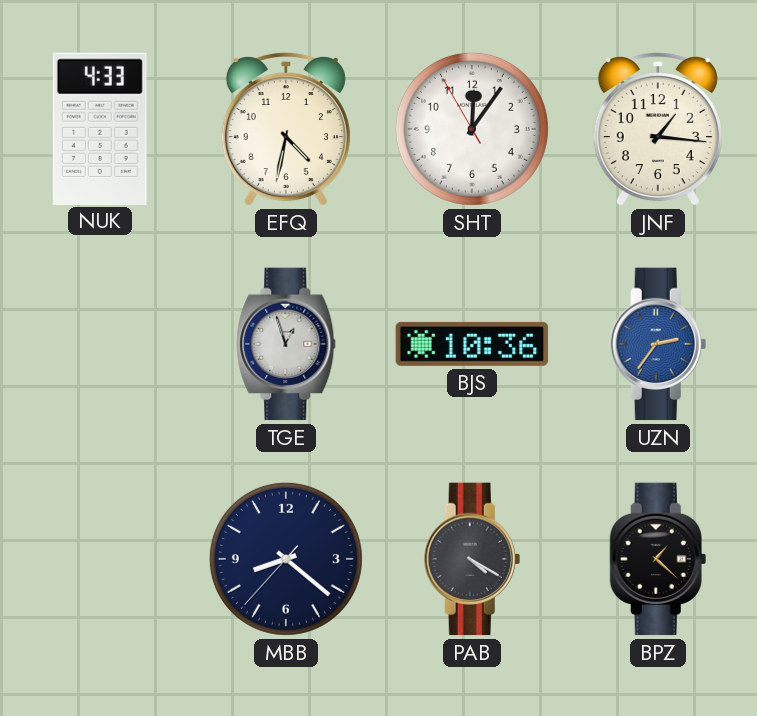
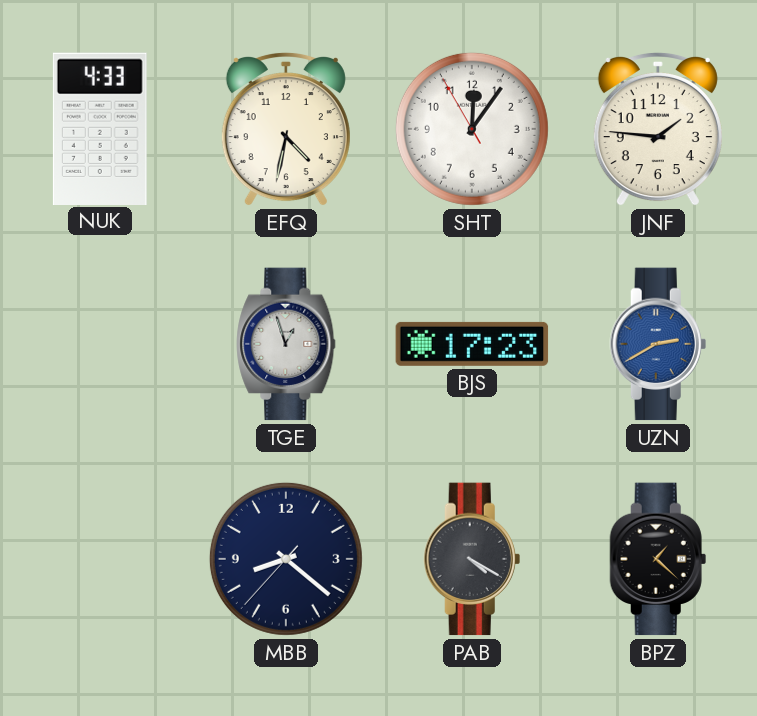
JNF: 1:16 -> 1:46
BJS: 10:36 -> 17:23
UZN: 2:36 -> 2:40
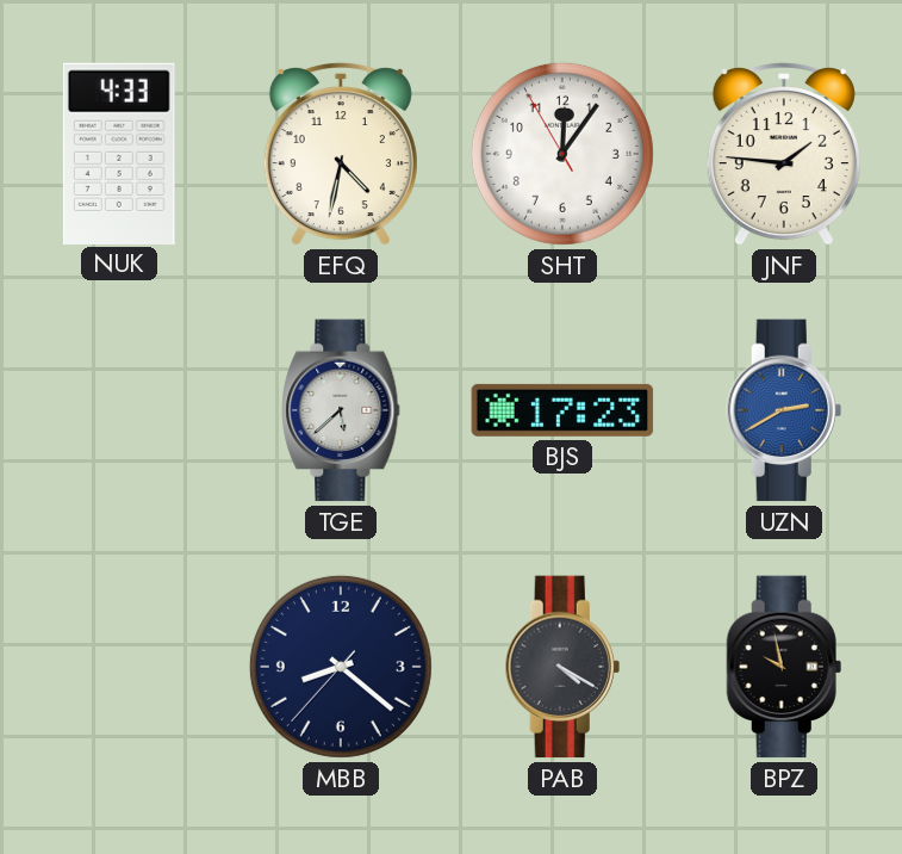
TGE: 12:57 -> 5:38
BPZ: 1:22 -> 9:58
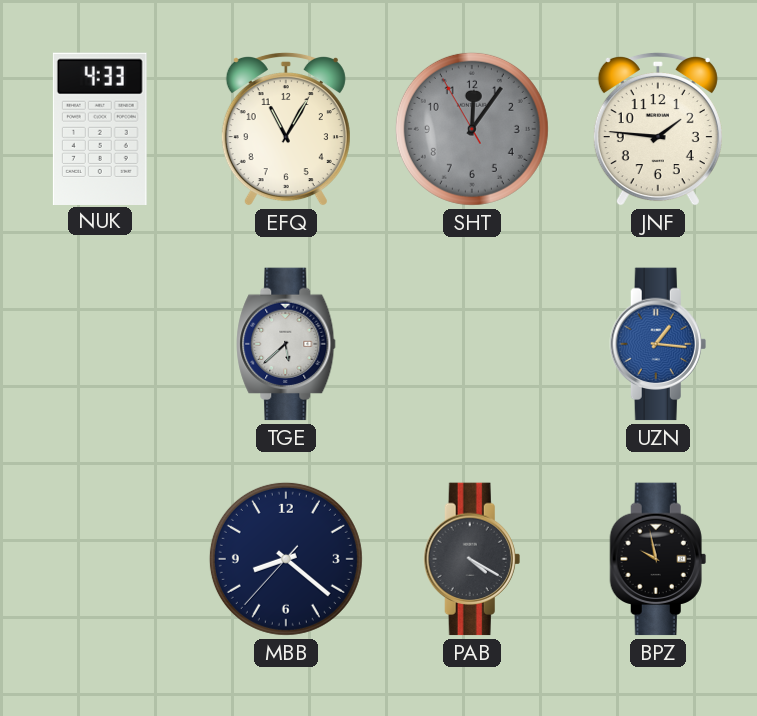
EFQ: 4:32 -> 11:05
SHT dial: white -> grey
BJS: 17:23 -> none
UZN: 2:40 -> 1:16
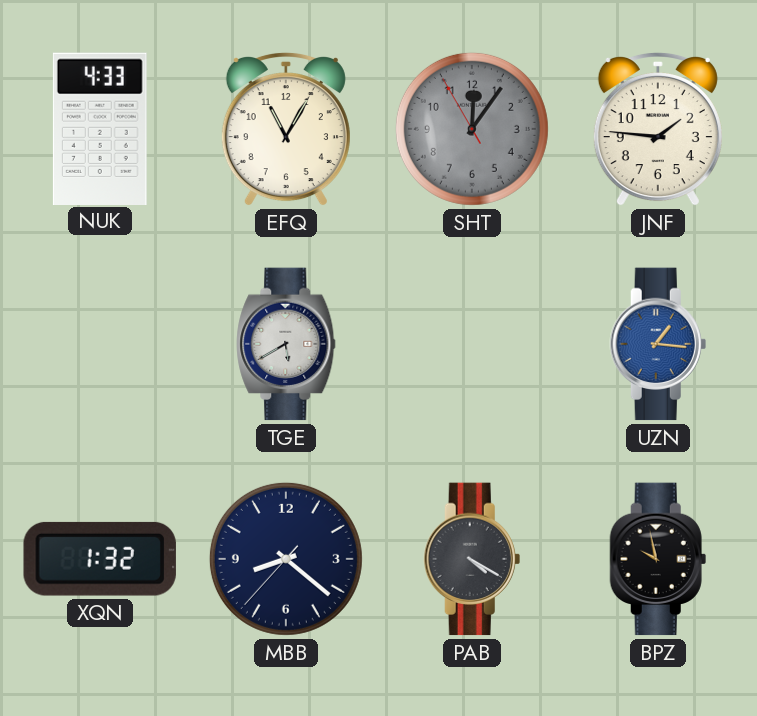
TGE: 5:38 -> 5:40
XQN: none -> 1:32
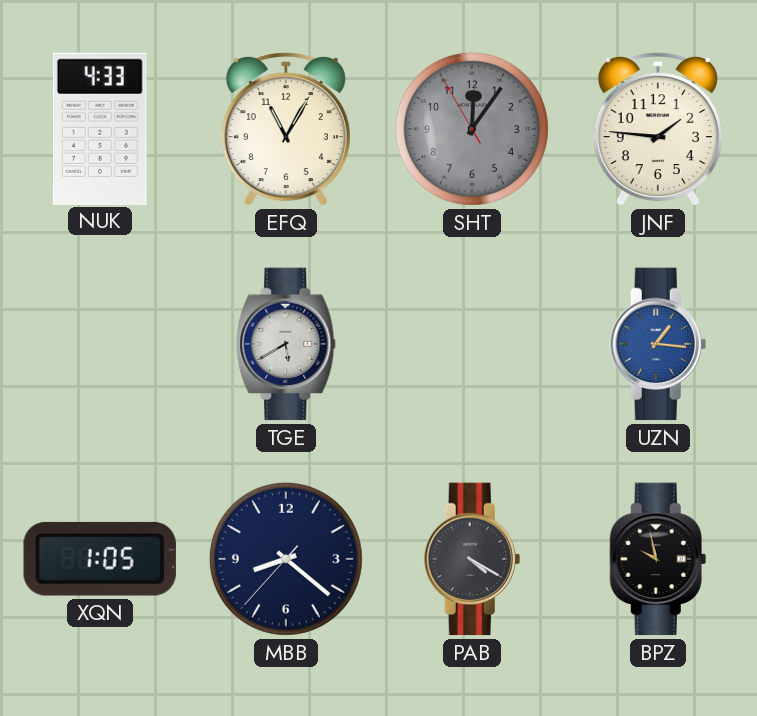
XQN: 1:32 -> 1:05
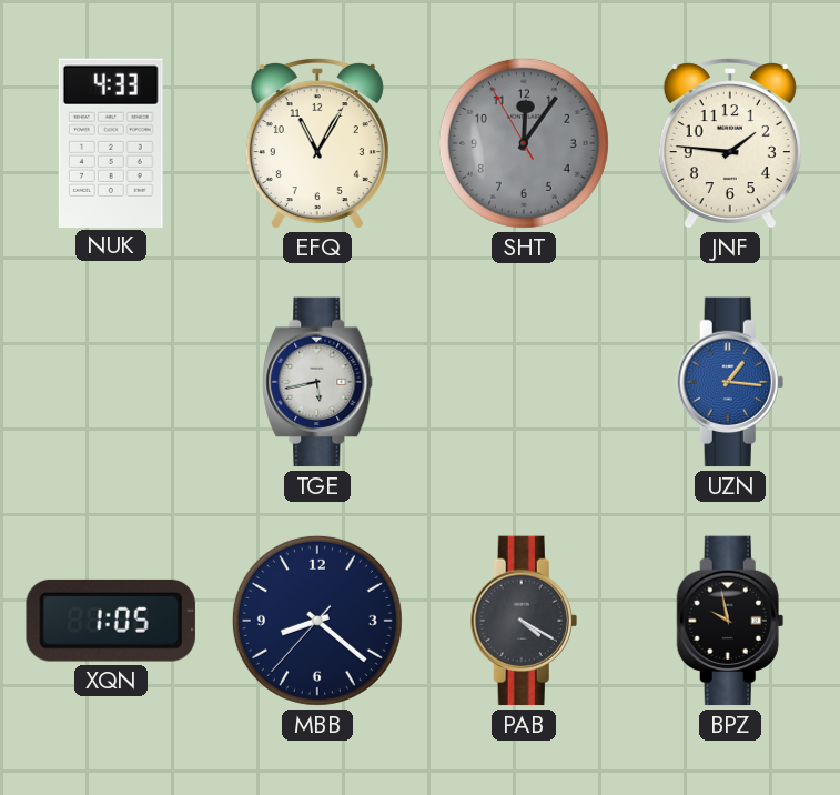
TGE: 5:40 -> 5:43
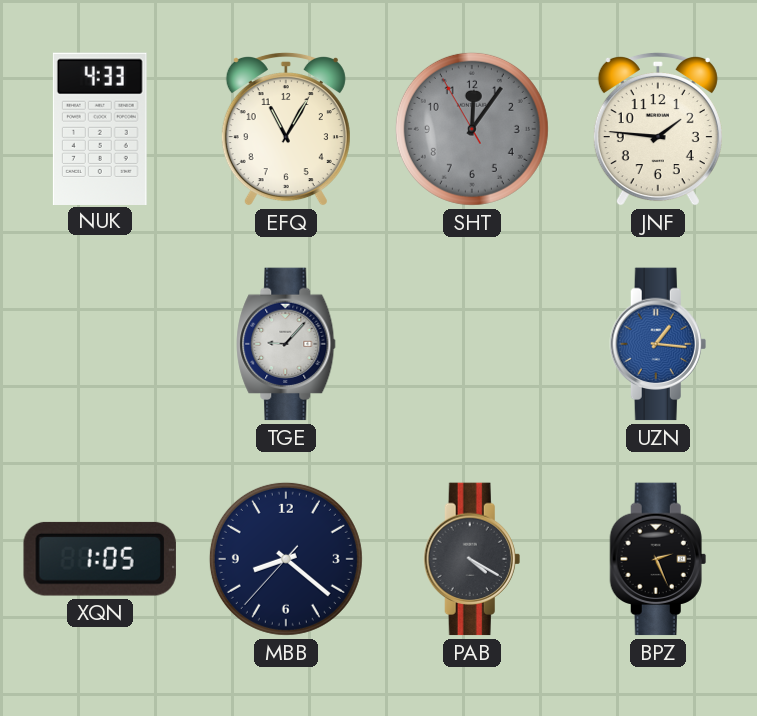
TGE: 5:43 -> 9:07
BPZ: 9:58 -> 2:26
